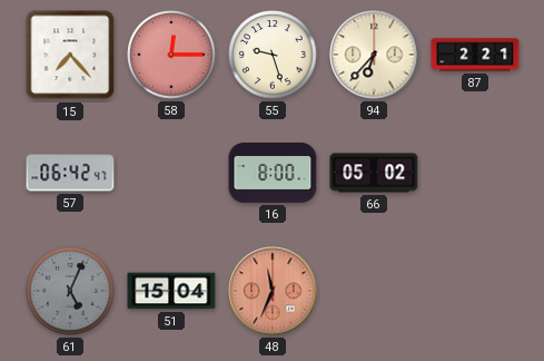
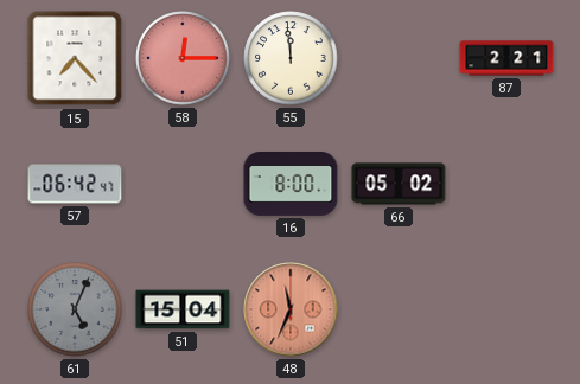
55: 9:27 -> 11:59
94: 6:37 -> none
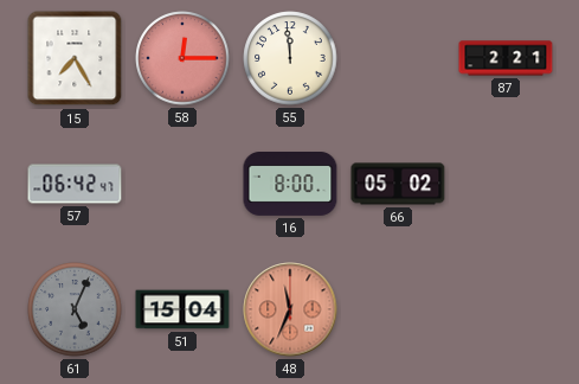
15: 7:23 -> 7:25
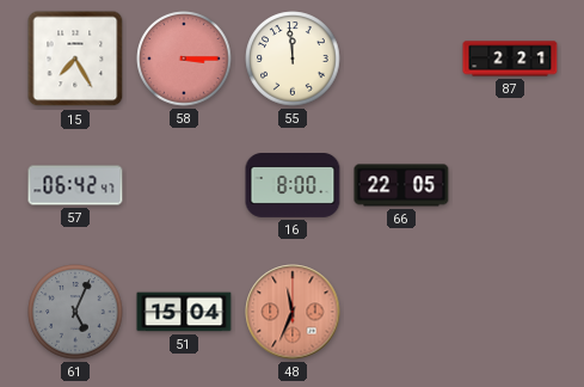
58: 12:15 -> 3:15
66: 05:02 -> 22:05
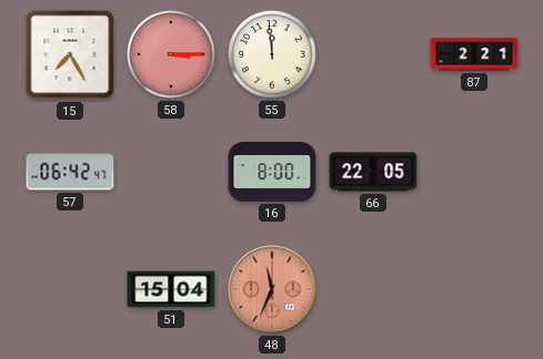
61: 5:04 -> none
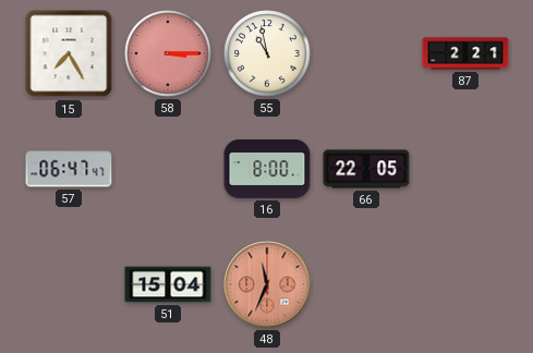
55: 11:59 -> 10:58
57: 06:42 -> 06:47
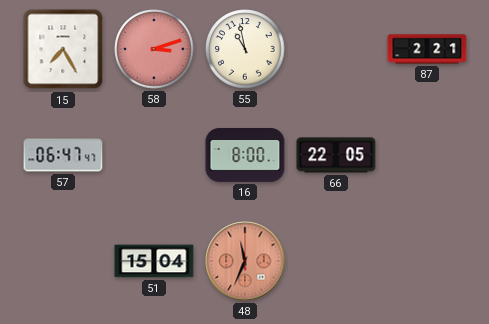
58: 3:15 -> 3:12
